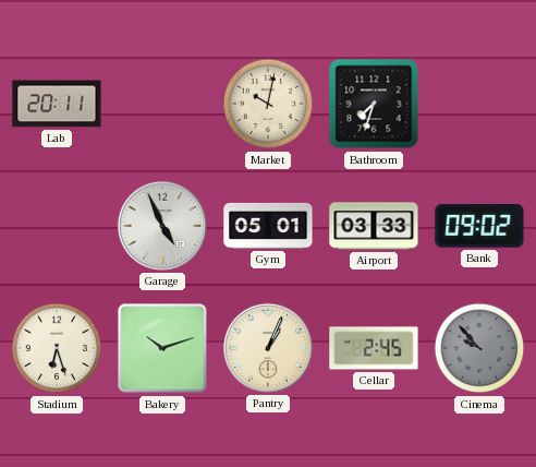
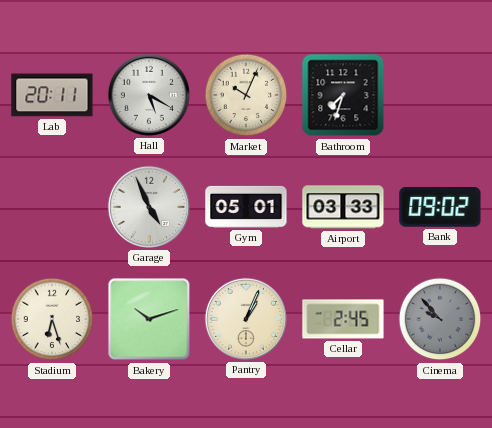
Hall: none -> 5:20
Market: 10:02 -> 10:04
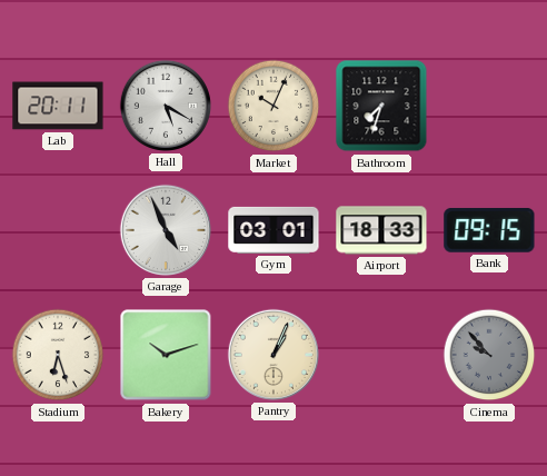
Gym: 05:01 -> 03:01
Airport: 03:33 -> 18:33
Bank: 09:02 -> 09:15
Cellar: 2:45 -> none
